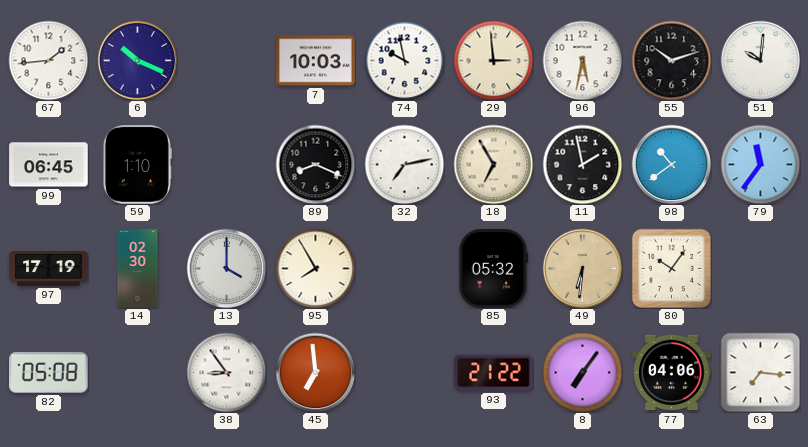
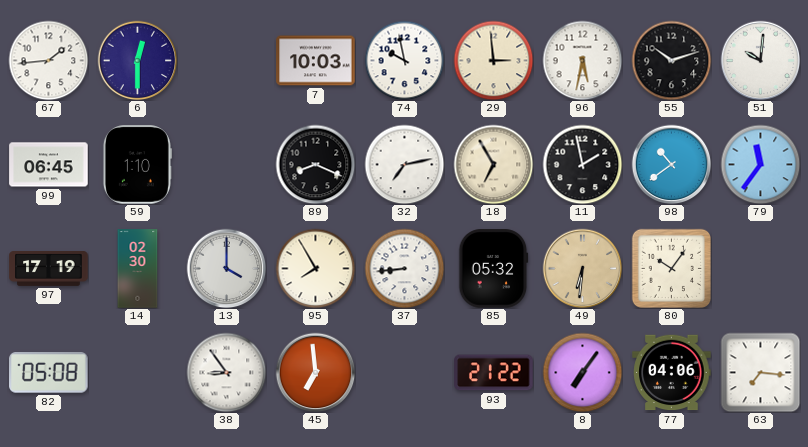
6: 10:19 -> 12:30
37: none -> 8:44
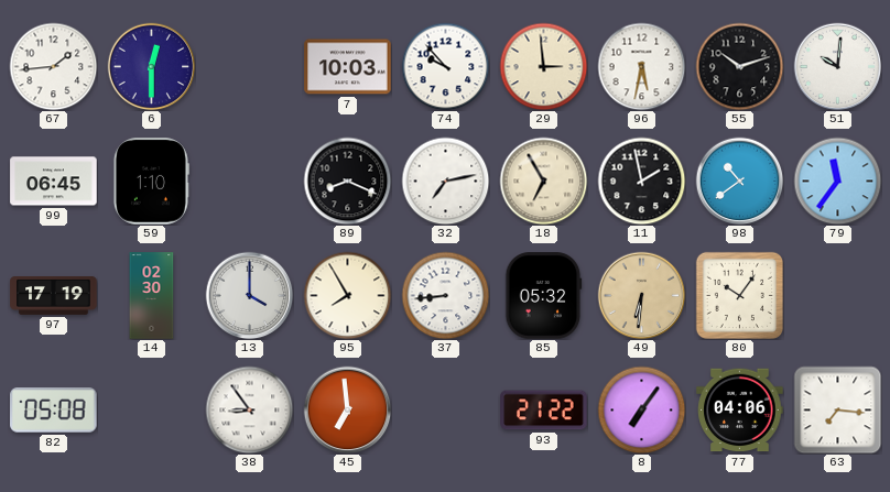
74: 9:58 -> 9:53
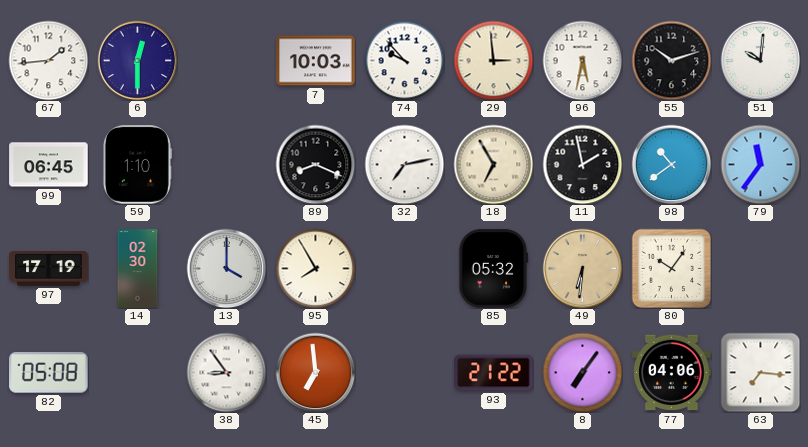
37: 8:44 -> none
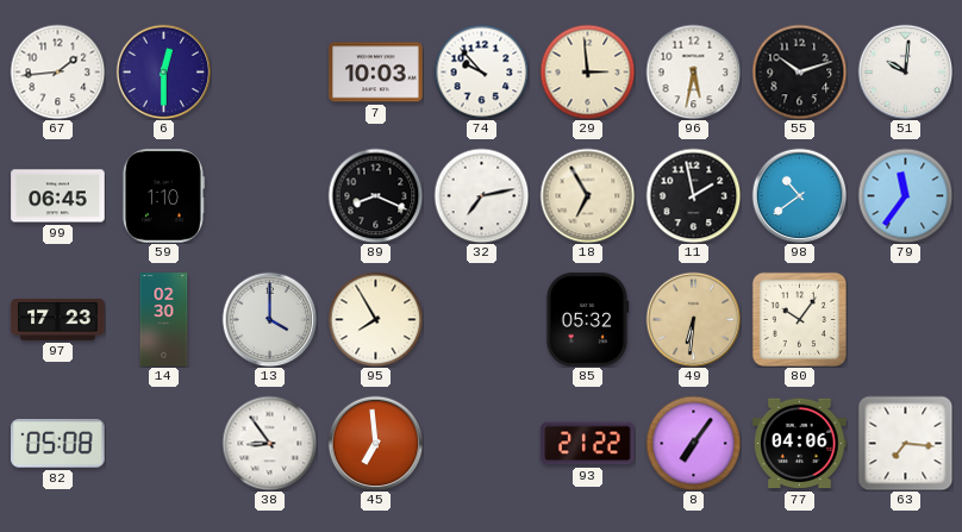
97: 17:19 -> 17:23
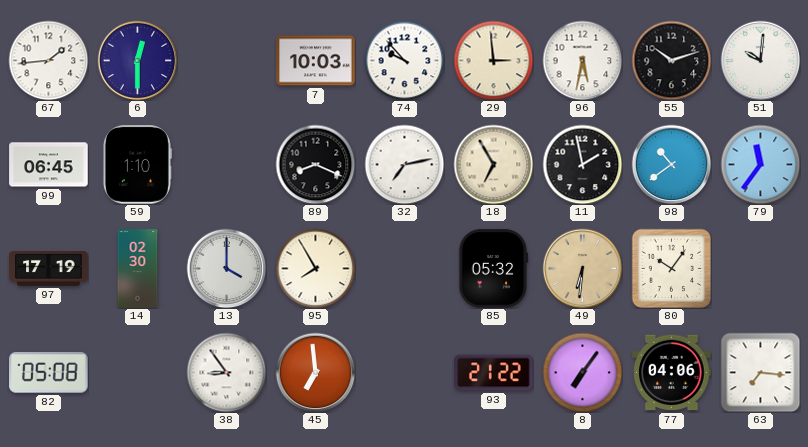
97: 17:23 -> 17:19
